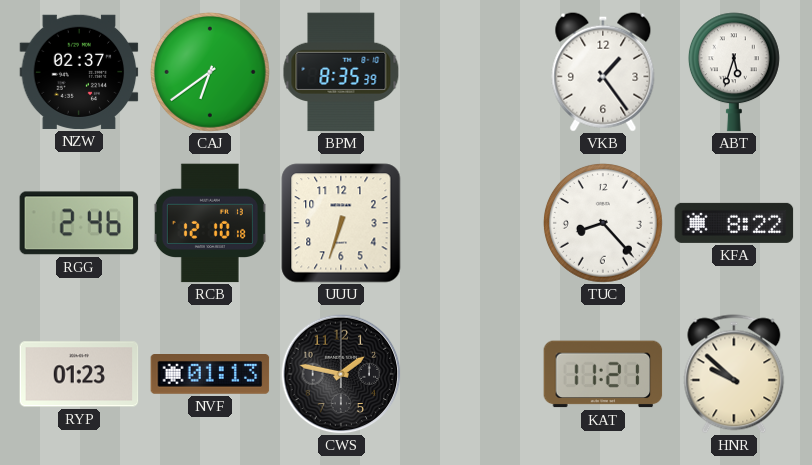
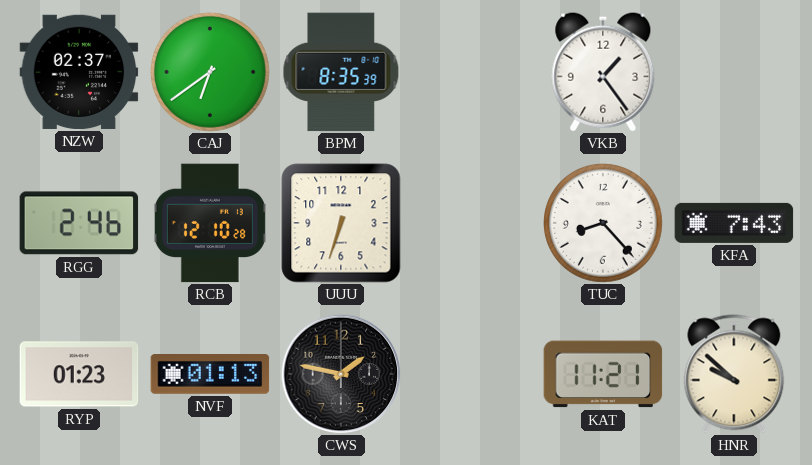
ABT: 5:33 -> none
RCB: 12:10:18 -> 12:10:28
KFA: 8:22 -> 7:43
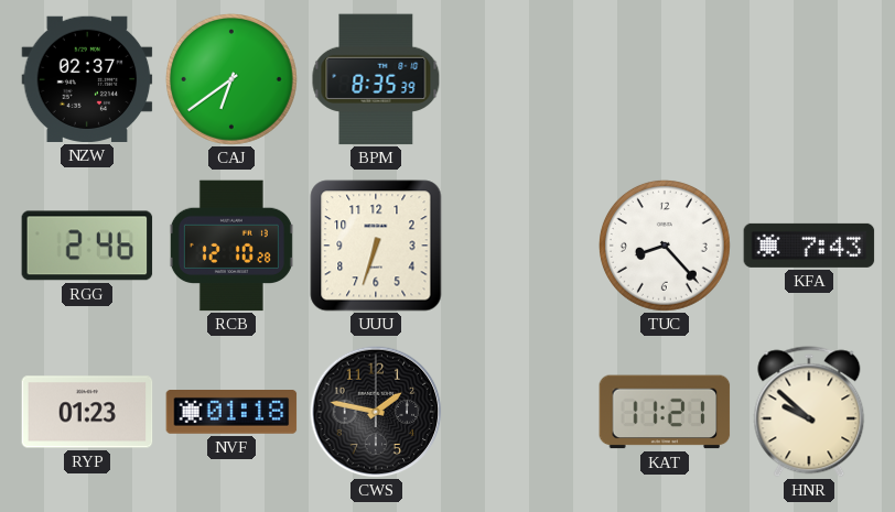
VKB: 1:24 -> none
NVF: 01:13 -> 01:18
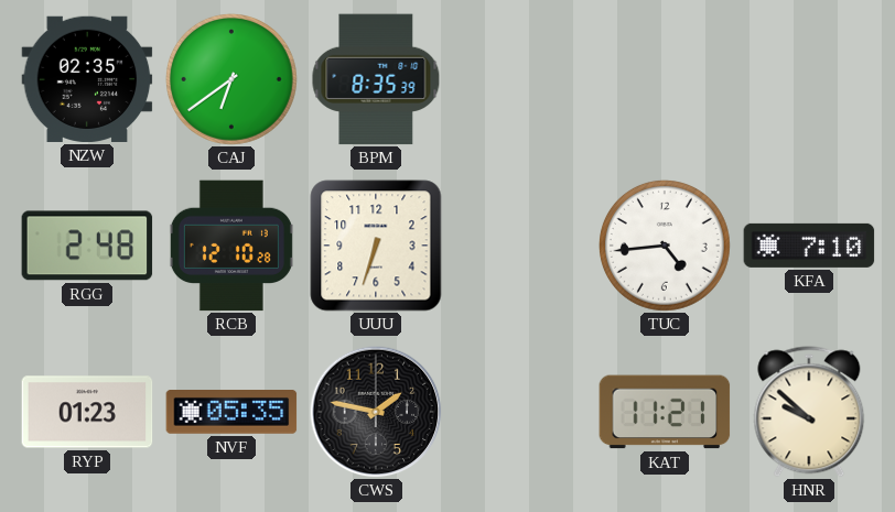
NZW: 02:37 -> 02:35
RGG: 2:46 -> 2:48
TUC: 8:23 -> 4:44
KFA: 7:43 -> 7:10
NVF: 01:18 -> 05:35
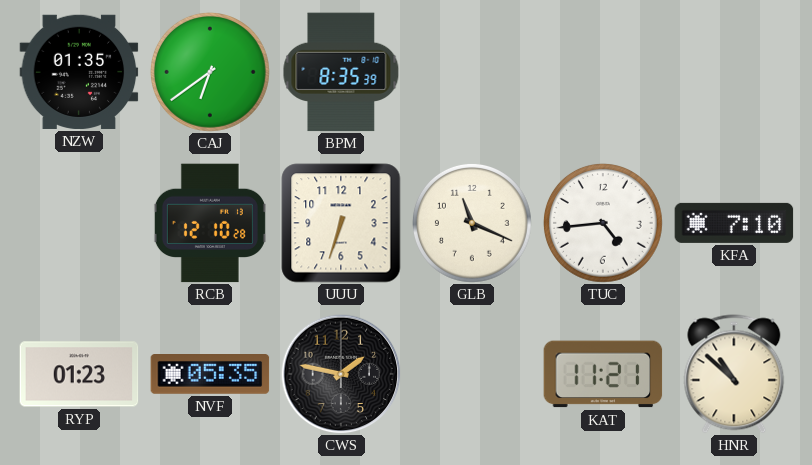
NZW: 02:35 -> 01:35
RGG: 2:48 -> none
GLB: none -> 11:19
HNR: 9:52 -> 10:52
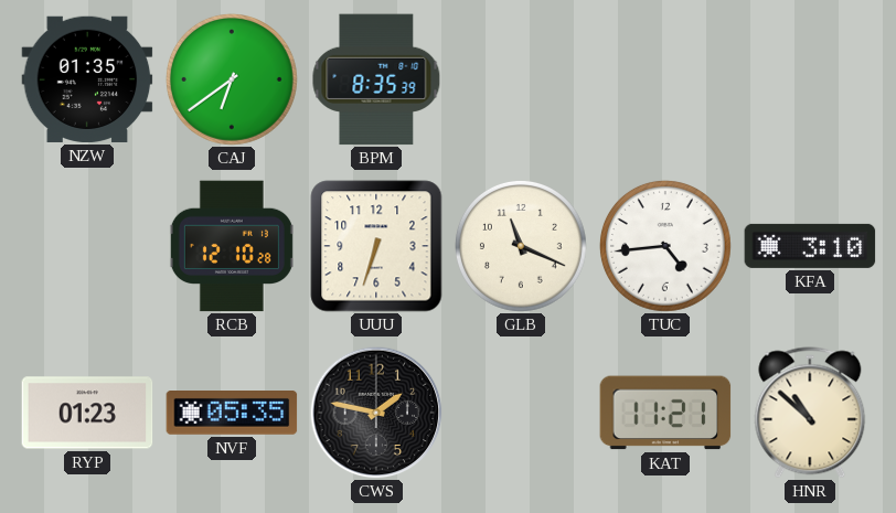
KFA: 7:10 -> 3:10
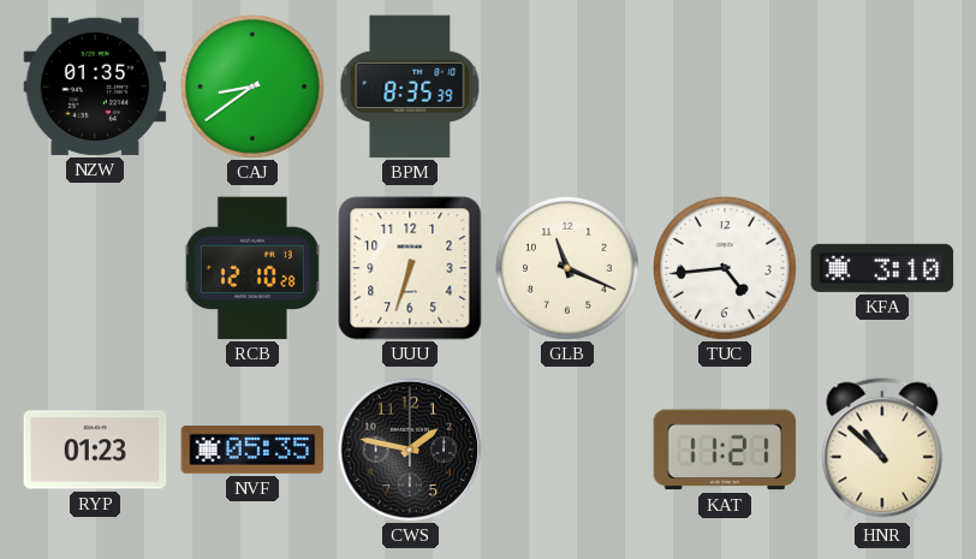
CAJ: 6:39 -> 8:39
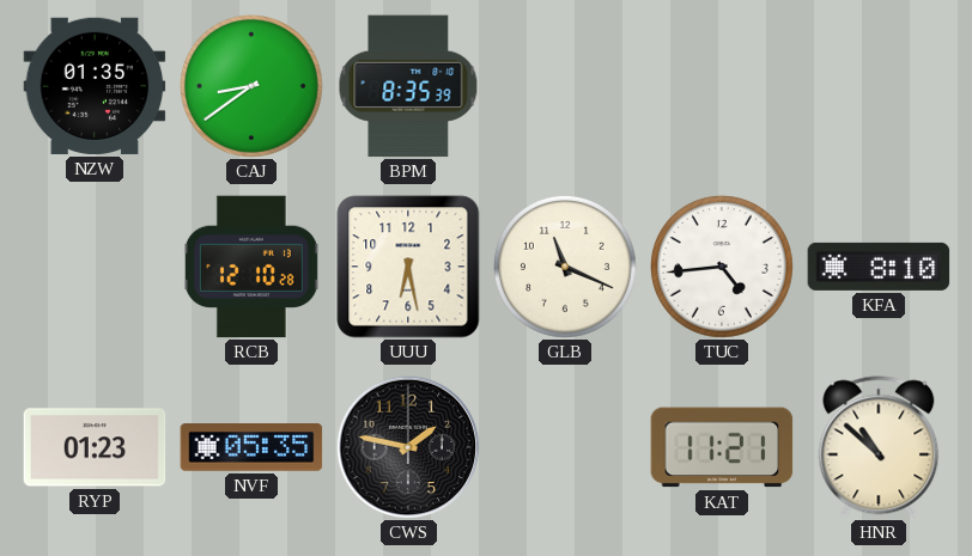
UUU: 6:33 -> 6:28
KFA: 3:10 -> 8:10
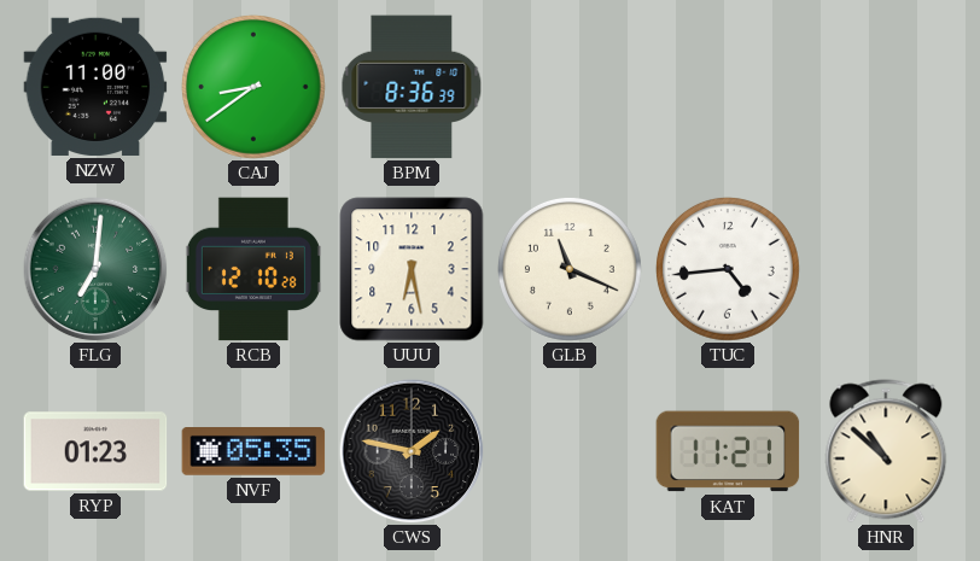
NZW: 01:35 -> 11:00
BPM: 8:35 -> 8:36
FLG: none -> 7:01
KFA: 8:10 -> none
